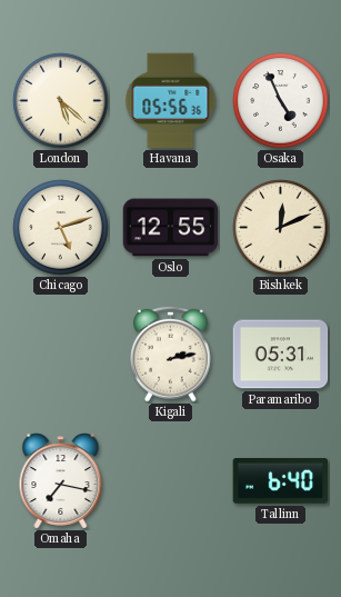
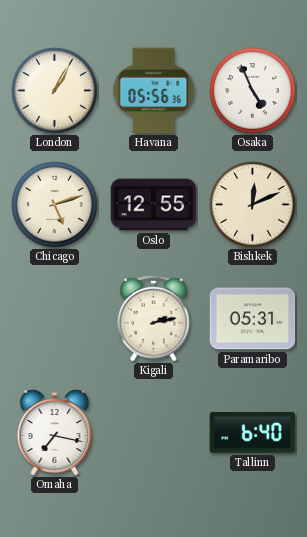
London: 5:22 -> 1:05
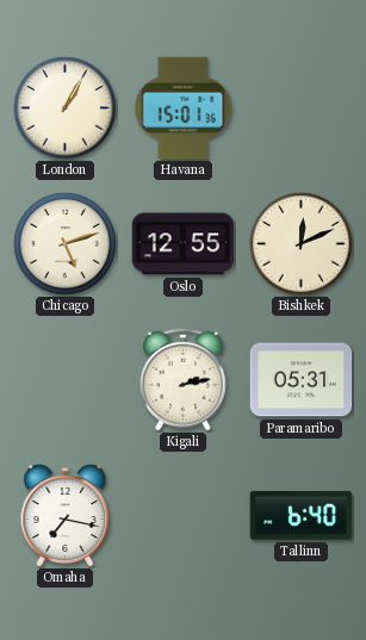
Havana: 05:56 -> 15:01
Osaka: 4:56 -> none
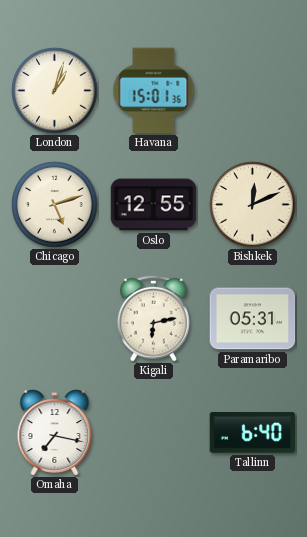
London: 1:05 -> 1:03
Kigali: 2:13 -> 6:13
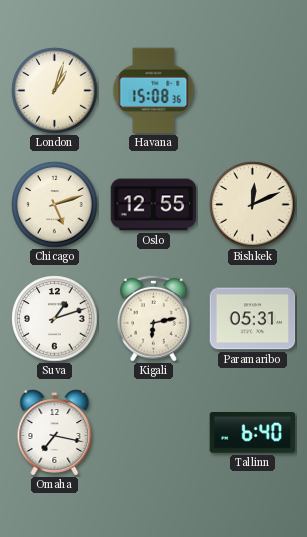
Havana: 15:01 -> 15:08
Suva: none -> 1:12
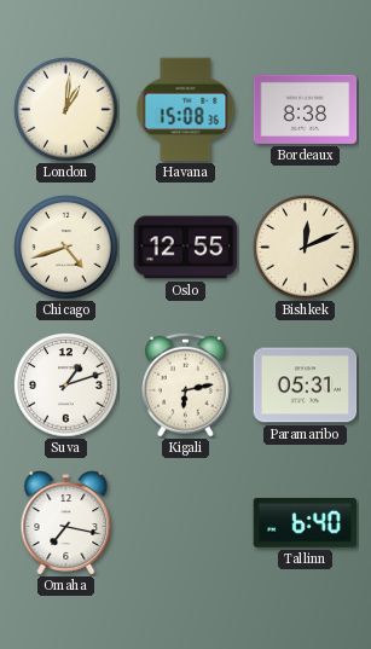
London: 1:03 -> 1:01
Bordeaux: none -> 8:38
Chicago: 5:12 -> 4:42
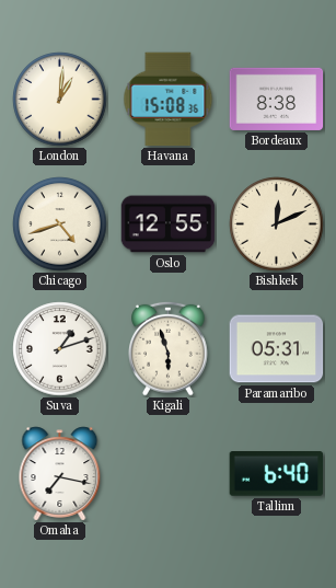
Kigali: 6:13 -> 5:57
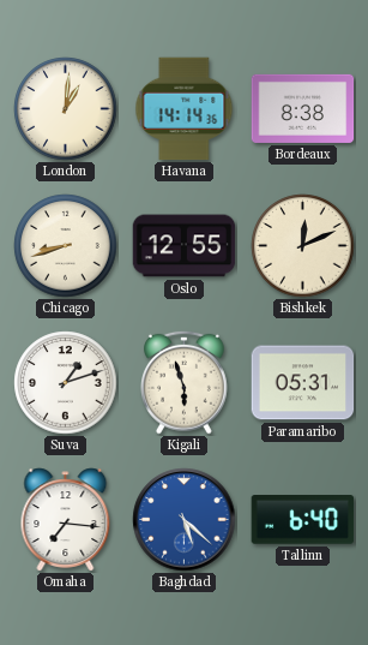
Havana: 15:08 -> 14:14
Chicago: 4:42 -> 8:42
Omaha: 7:17 -> 7:16
Baghdad: none -> 5:22
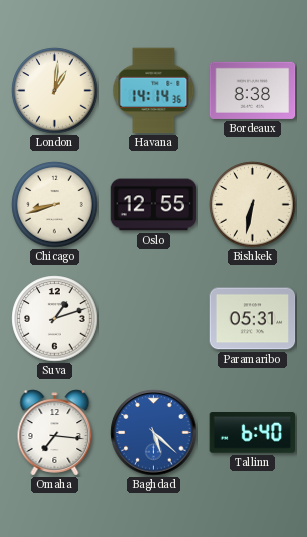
Bishkek: 12:11 -> 6:32
Kigali: 5:57 -> none
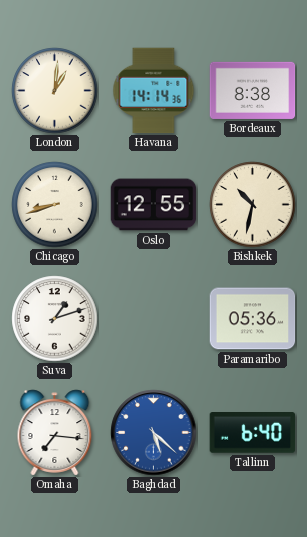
Bishkek: 6:32 -> 10:32
Paramaribo: 05:31 -> 05:36
